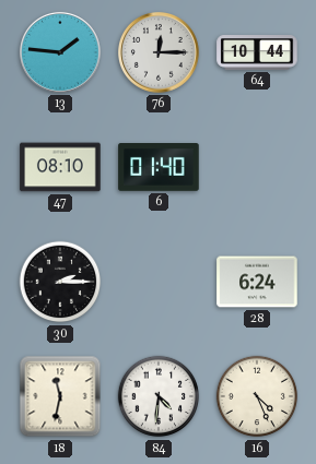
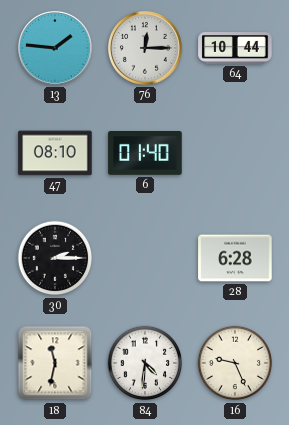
28: 6:24 -> 6:28
16: 4:26 -> 9:26
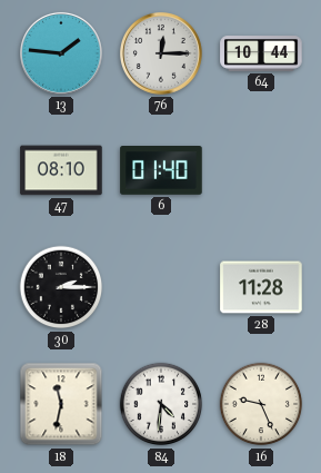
28: 6:28 -> 11:28
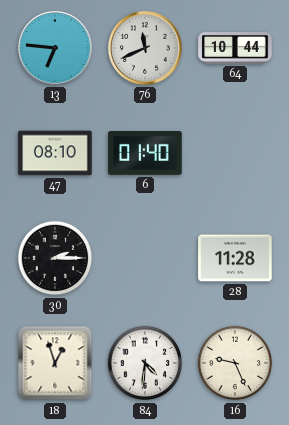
13: 1:46 -> 6:46
76: 12:15 -> 11:41
18: 11:32 -> 12:57
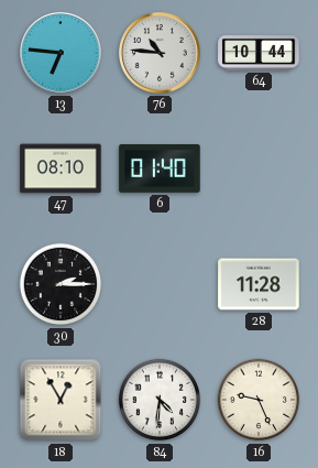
76: 11:41 -> 10:46
18: 12:57 -> 12:55
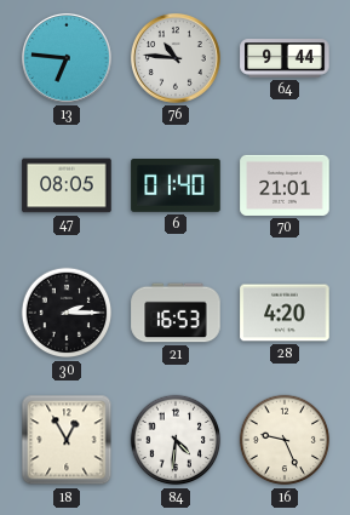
64: 10:44 -> 9:44
47: 08:10 -> 08:05
70: none -> 21:01
21: none -> 16:53
28: 11:28 -> 4:20
